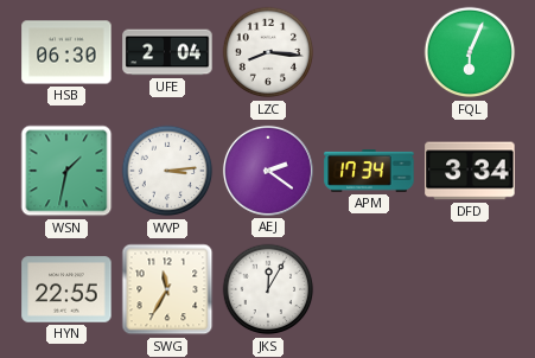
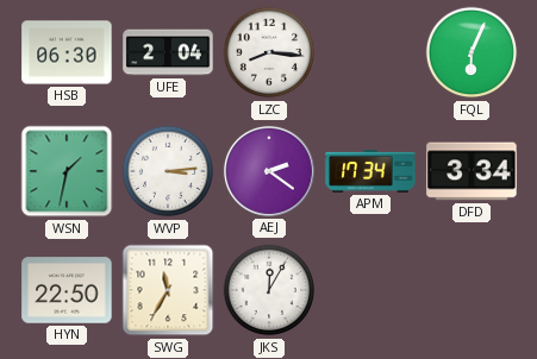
HYN: 22:55 -> 22:50
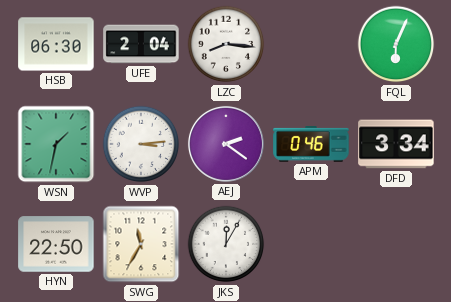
APM: 17:34 -> 0:46
